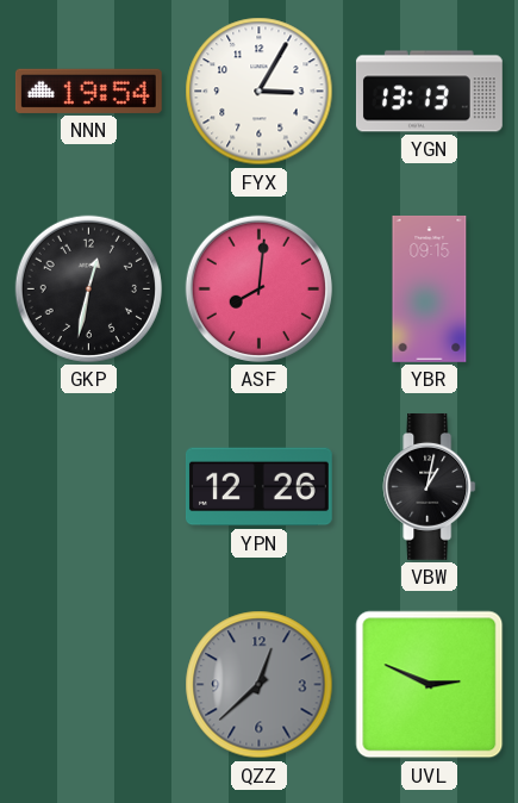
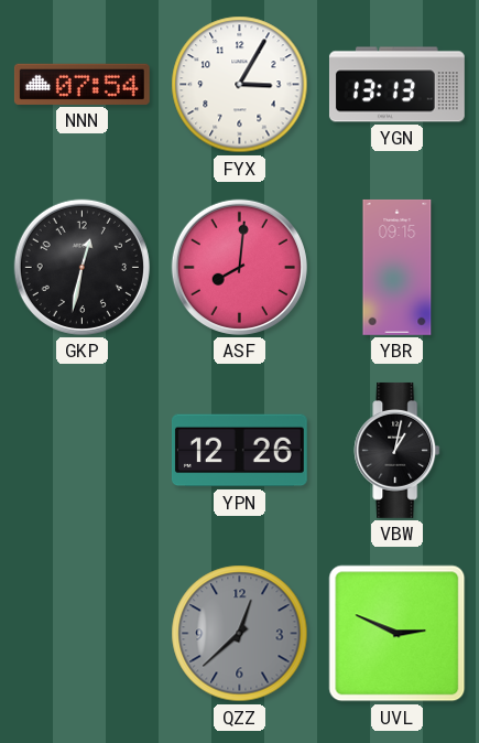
NNN: 19:54 -> 07:54
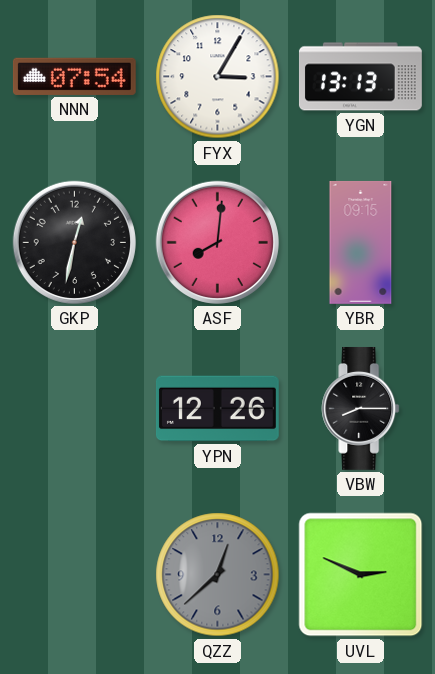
VBW: 1:02 -> 8:15
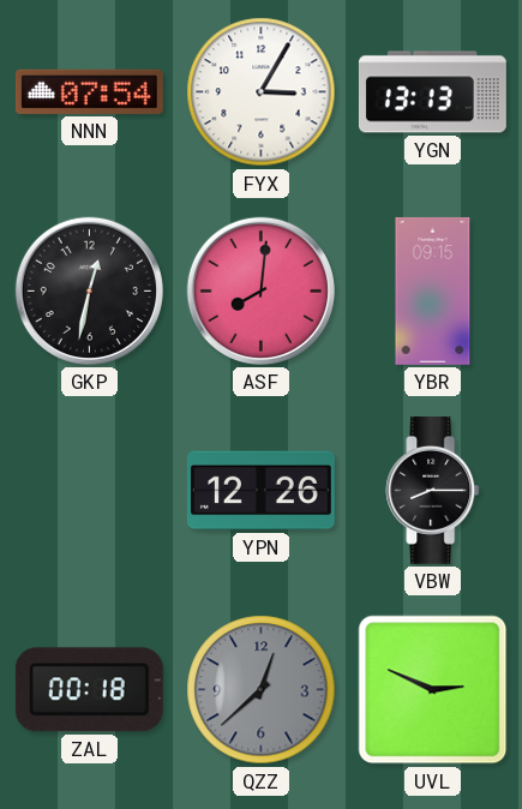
ZAL: none -> 00:18
